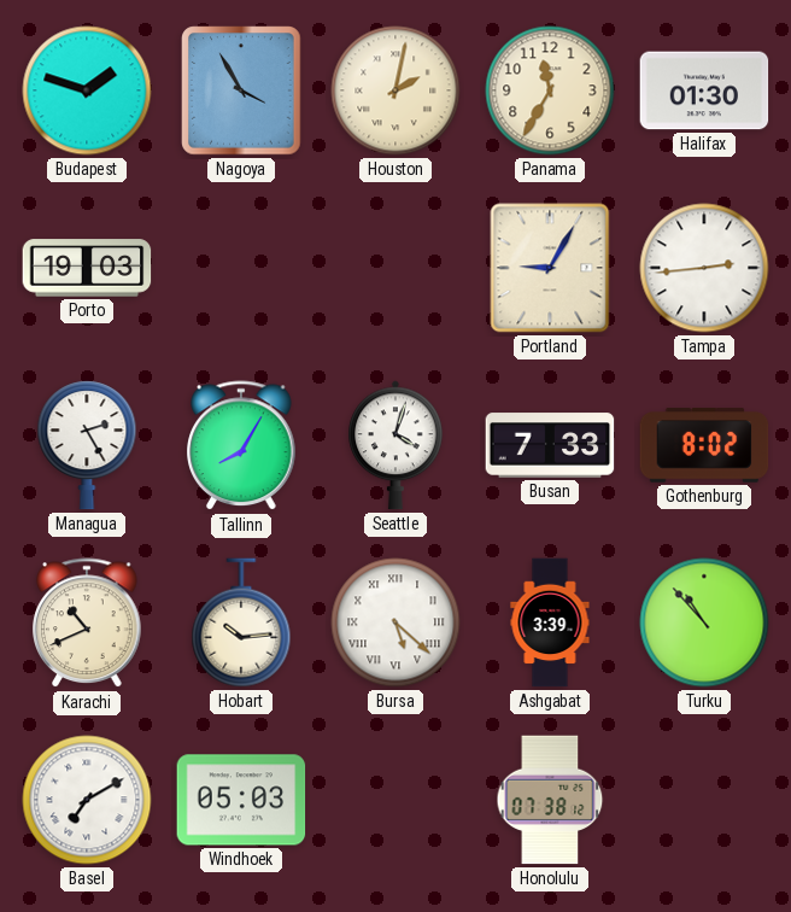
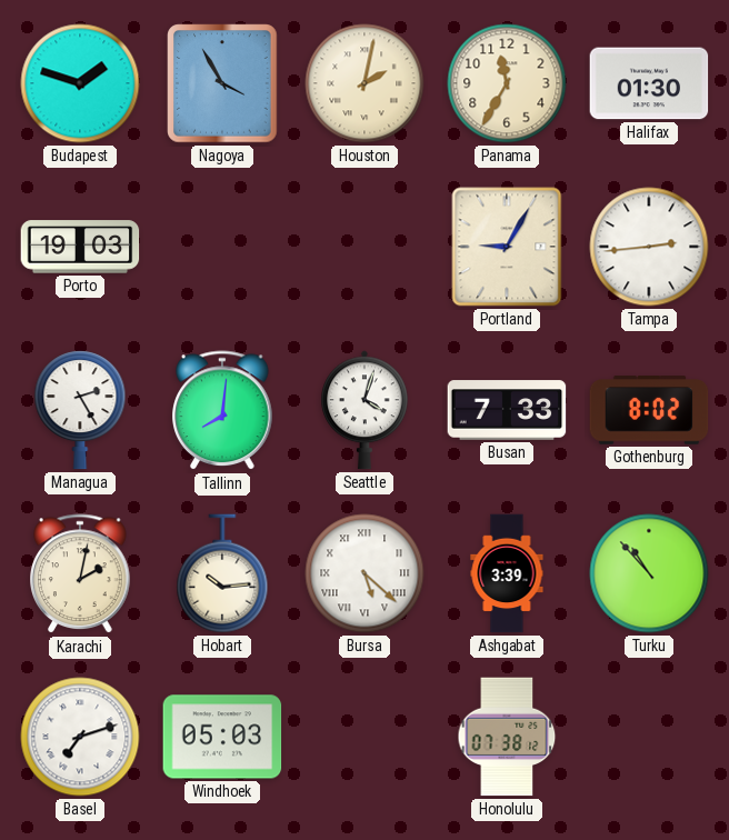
Tallinn: 8:05 -> 8:01
Karachi: 10:41 -> 2:02
Basel: 7:10 -> 7:12
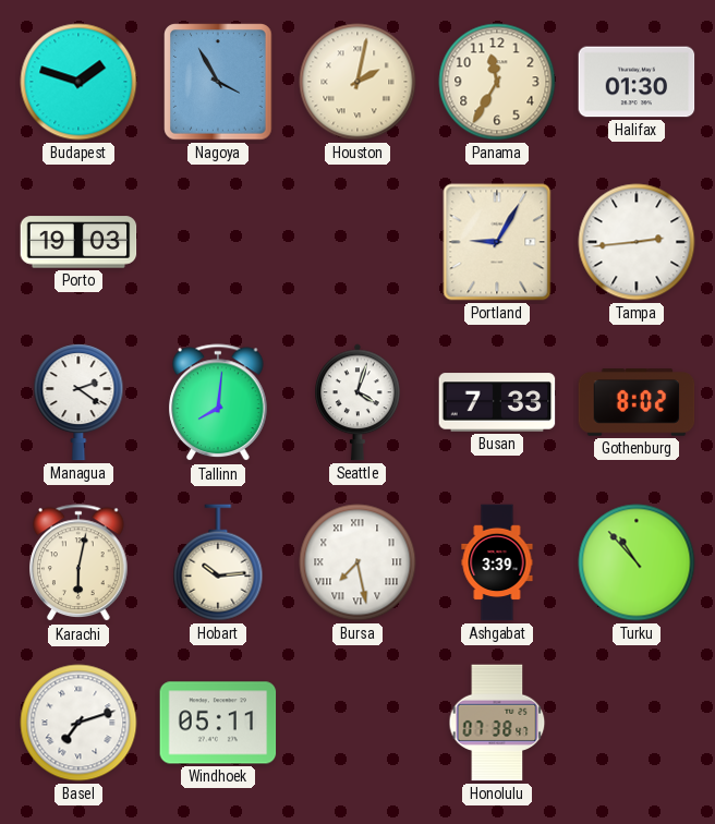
Managua: 2:25 -> 2:21
Karachi: 2:02 -> 6:02
Bursa: 5:22 -> 7:28
Windhoek: 05:03 -> 05:11
Honolulu: 07:38:12 -> 07:38:47
